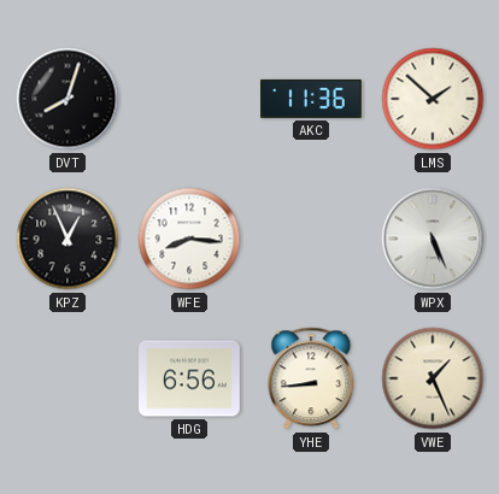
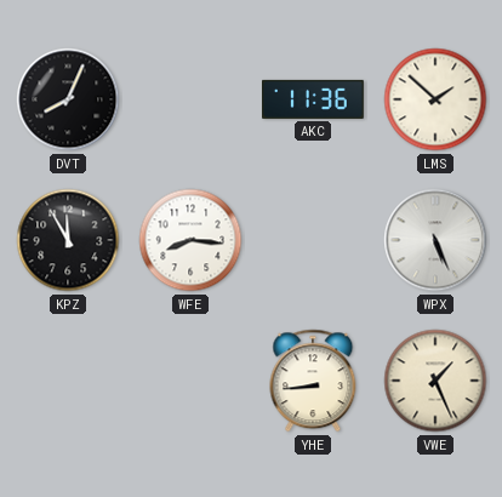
DVT: 8:03 -> 8:04
KPZ: 12:56 -> 11:55
HDG: 6:56 -> none
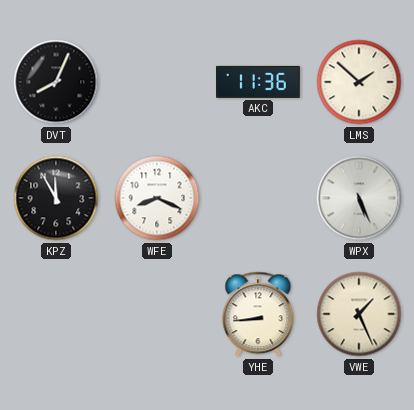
WFE: 8:16 -> 8:19
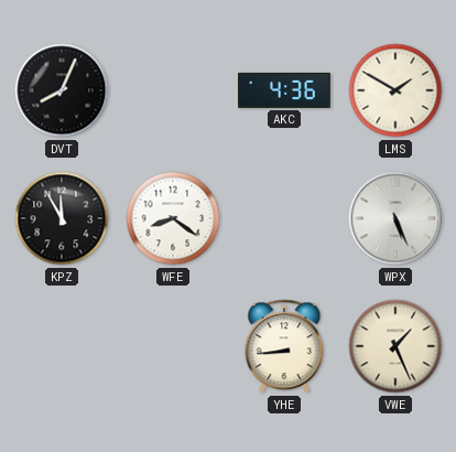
AKC: 11:36 -> 4:36
LMS: 1:52 -> 1:50
WFE: 8:19 -> 8:21
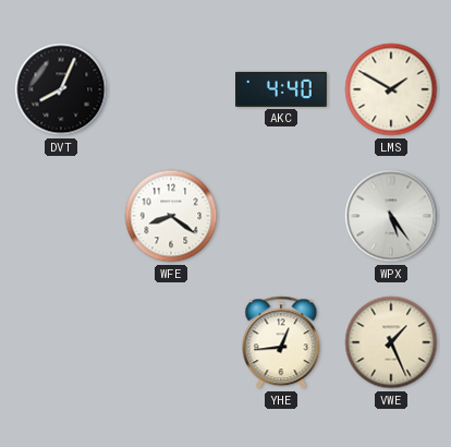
AKC: 4:36 -> 4:40
KPZ: 11:55 -> none
WPX: 5:26 -> 5:24
YHE: 8:44 -> 12:44
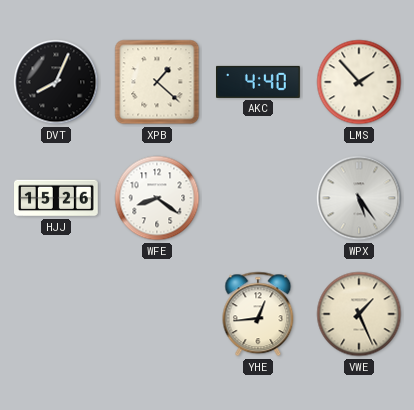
XPB: none -> 1:22
LMS: 1:50 -> 1:53
HJJ: none -> 15:26
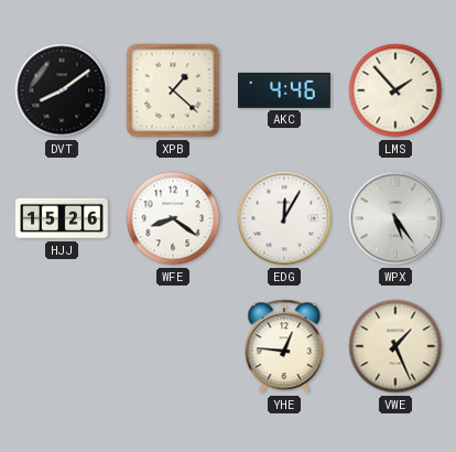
DVT: 8:04 -> 8:09
AKC: 4:40 -> 4:46
EDG: none -> 12:05
YHE: 12:44 -> 12:46
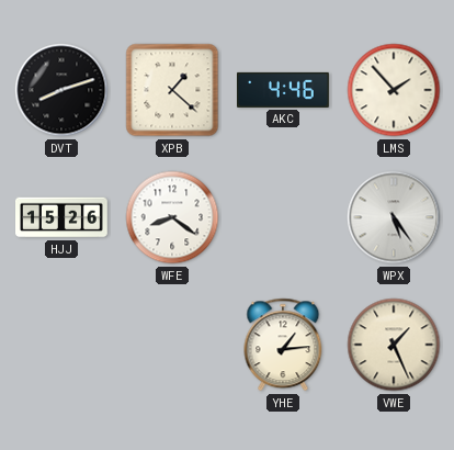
DVT: 8:09 -> 8:12
EDG: 12:05 -> none
YHE: 12:46 -> 1:14
